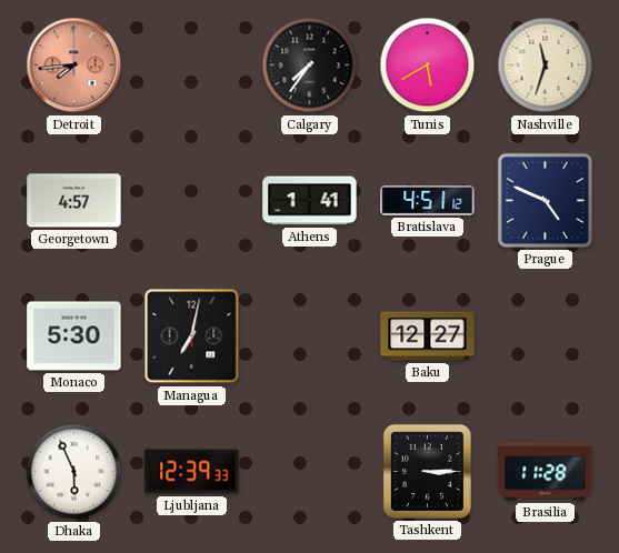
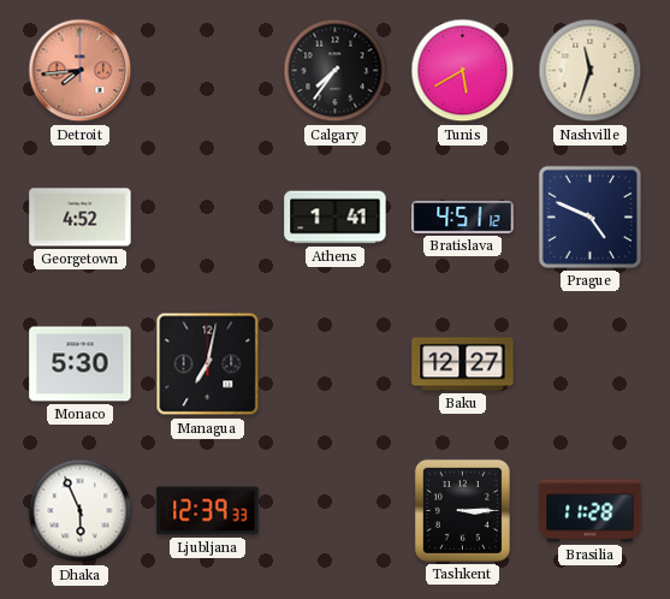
Georgetown: 4:57 -> 4:52
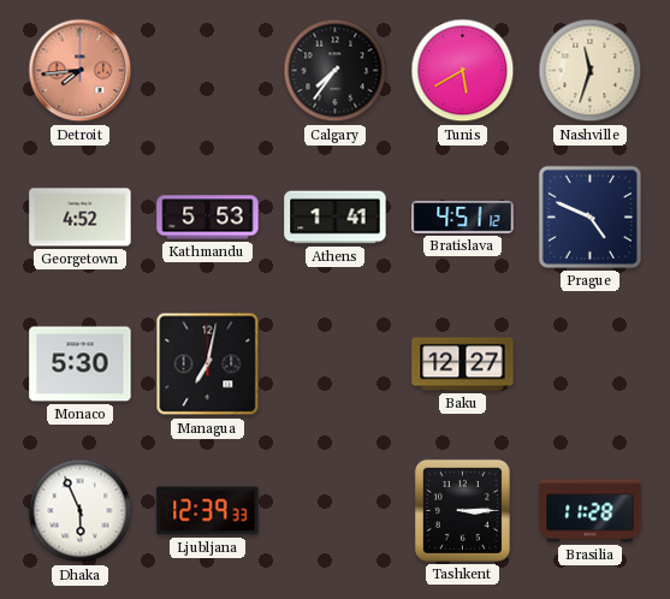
Kathmandu: none -> 5:53
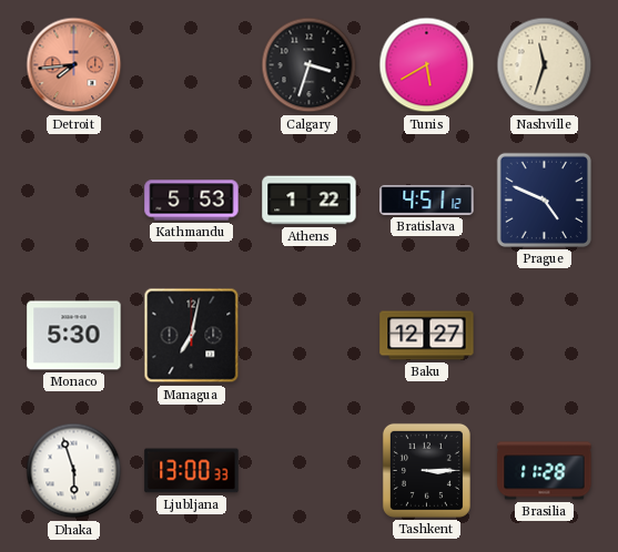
Calgary: 7:36 -> 3:33
Georgetown: 4:52 -> none
Athens: 1:41 -> 1:22
Dhaka: 5:56 -> 5:57
Ljubljana: 12:39 -> 13:00
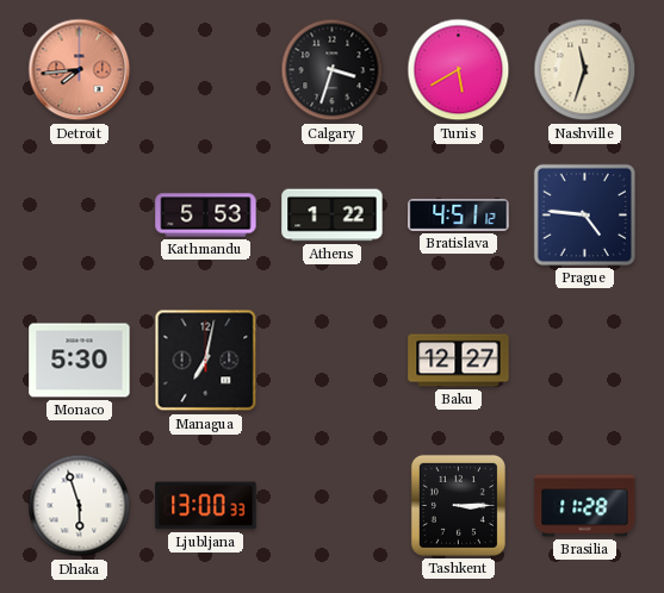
Prague: 4:49 -> 4:46
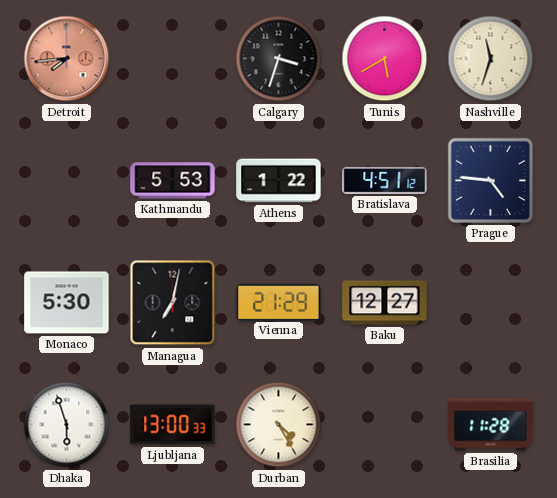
Vienna: none -> 21:29
Durban: none -> 4:25
Tashkent: 3:15 -> none
